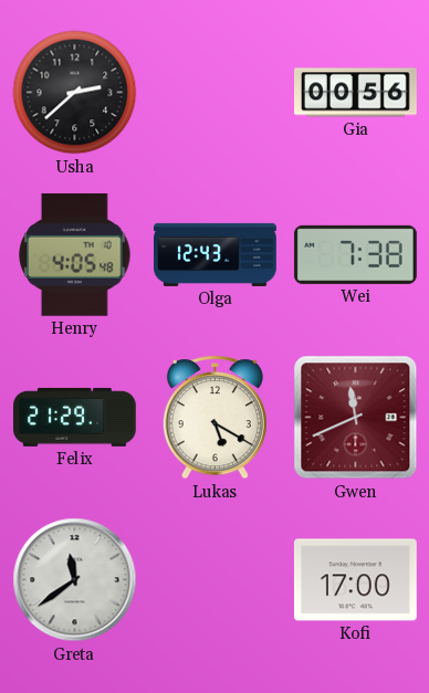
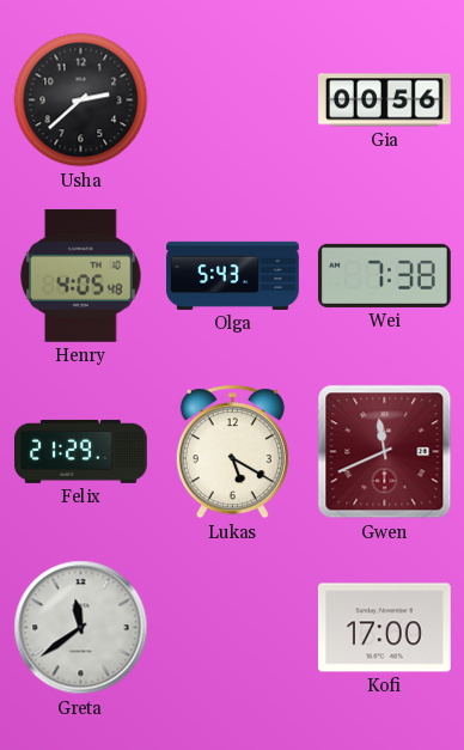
Olga: 12:43 -> 5:43
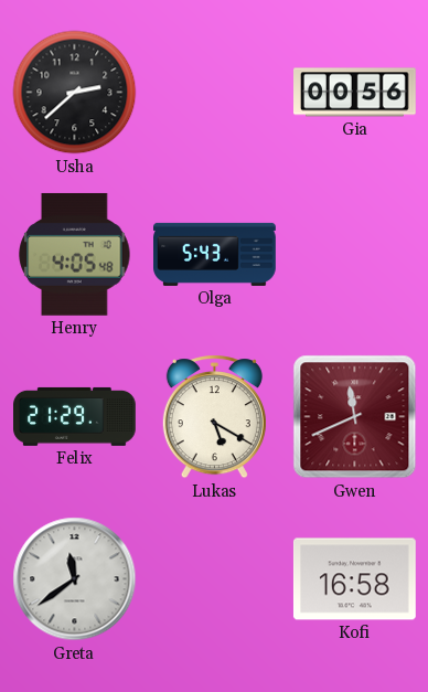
Wei: 7:38 -> none
Kofi: 17:00 -> 16:58
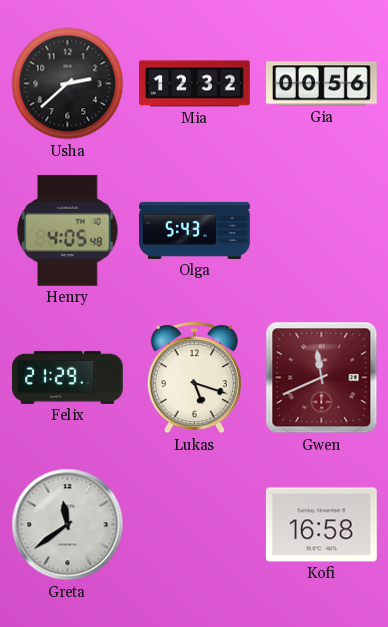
Mia: none -> 12:32
Lukas: 5:20 -> 5:18
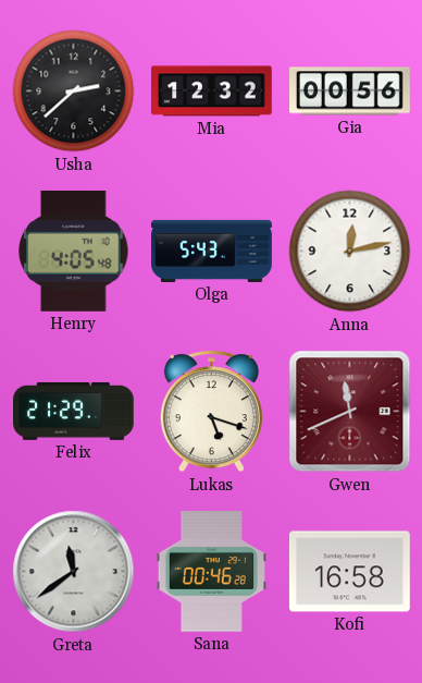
Anna: none -> 12:13
Sana: none -> 00:46
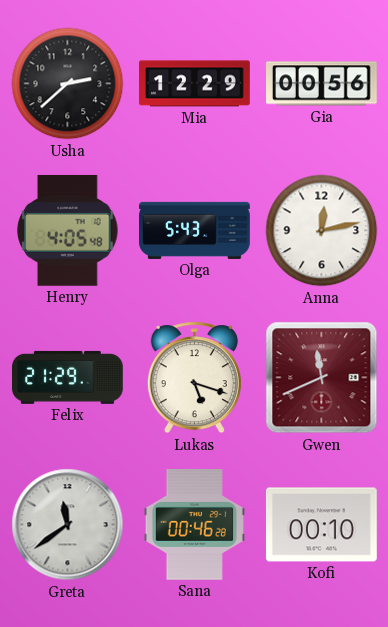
Mia: 12:32 -> 12:29
Kofi: 16:58 -> 00:10
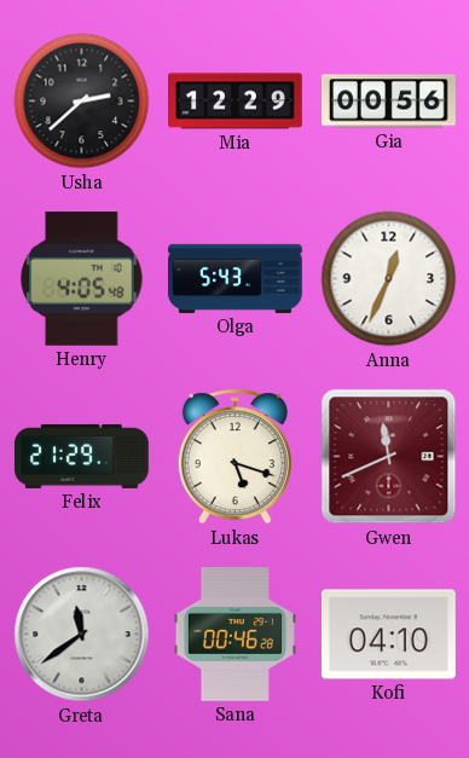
Anna: 12:13 -> 12:34
Kofi: 00:10 -> 04:10
